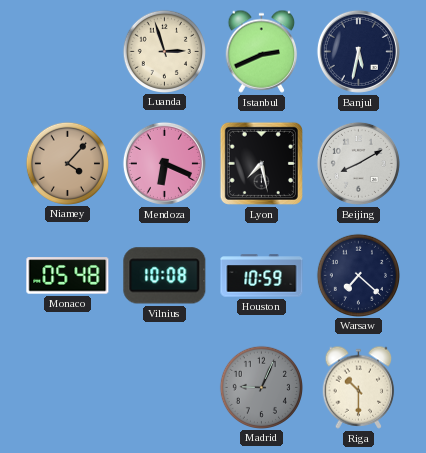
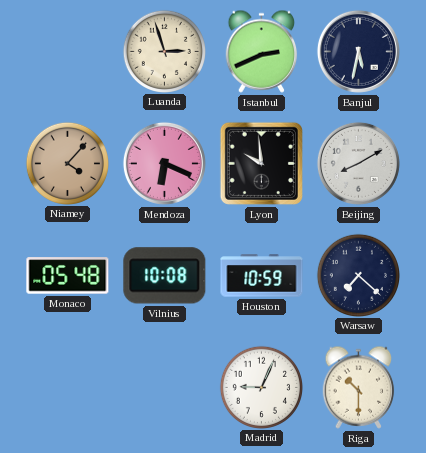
Lyon: 7:28 -> 9:59
Madrid dial: grey -> white
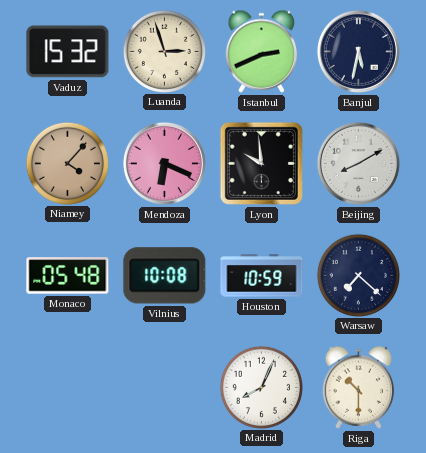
Vaduz: none -> 15:32
Madrid: 9:04 -> 8:04
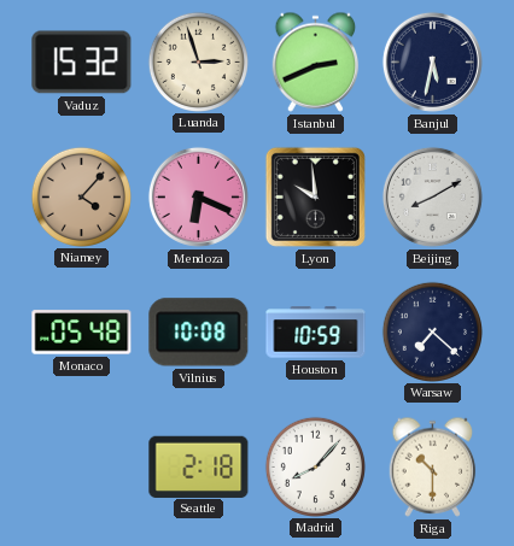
Seattle: none -> 2:18
Madrid: 8:04 -> 8:07
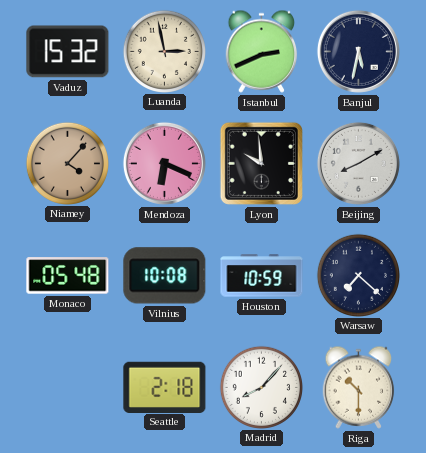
Luanda: 2:57 -> 2:58
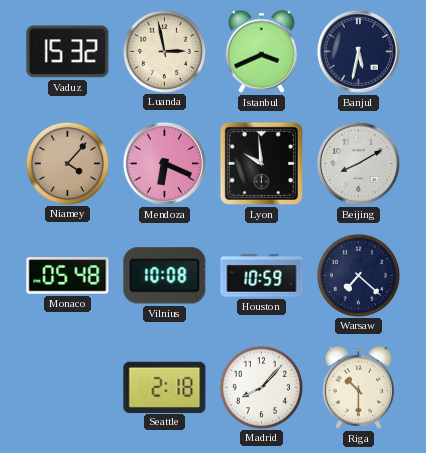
Istanbul: 2:41 -> 3:41
